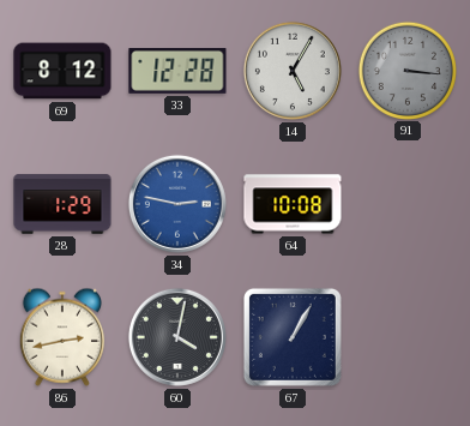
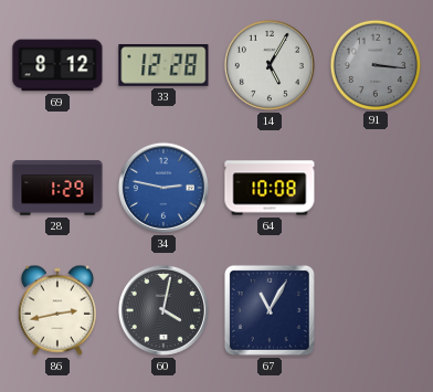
67: 1:05 -> 11:05
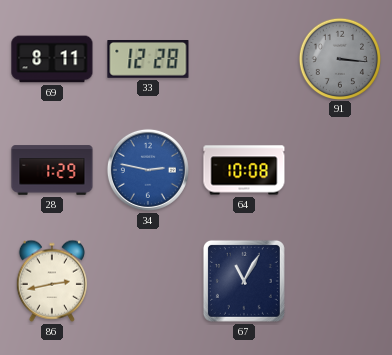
69: 8:12 -> 8:11
14: 5:05 -> none
60: 4:02 -> none
